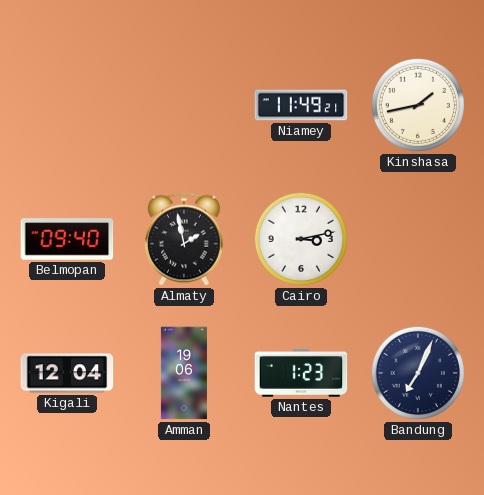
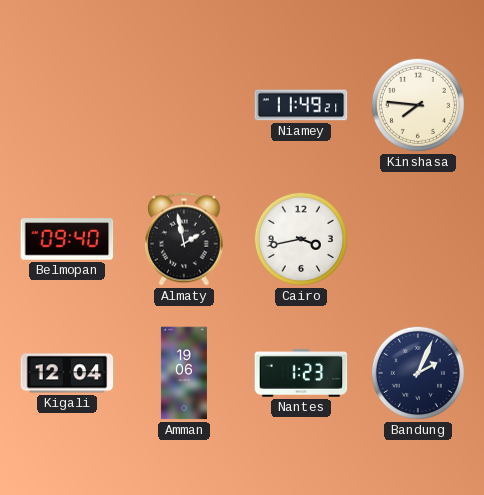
Kinshasa: 1:43 -> 7:46
Cairo: 3:13 -> 3:43
Bandung: 7:04 -> 2:04
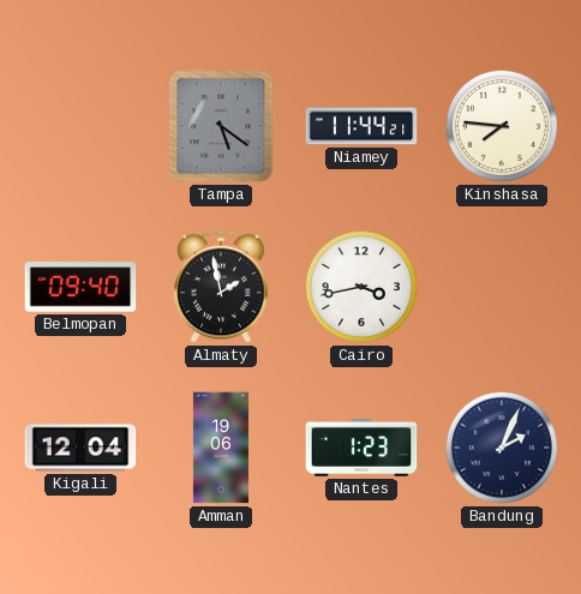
Tampa: none -> 5:21
Niamey: 11:49 -> 11:44
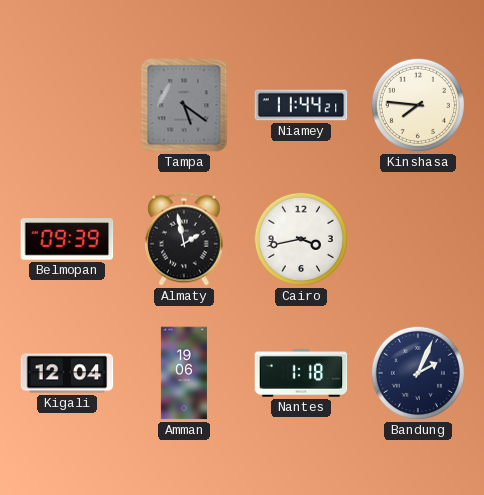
Belmopan: 09:40 -> 09:39
Nantes: 1:23 -> 1:18
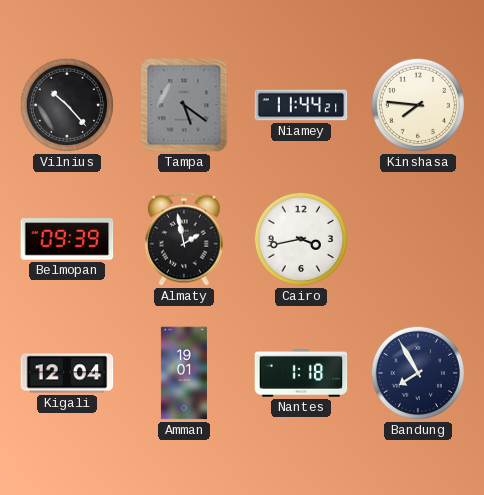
Vilnius: none -> 10:23
Amman: 19:06 -> 19:01
Bandung: 2:04 -> 7:55
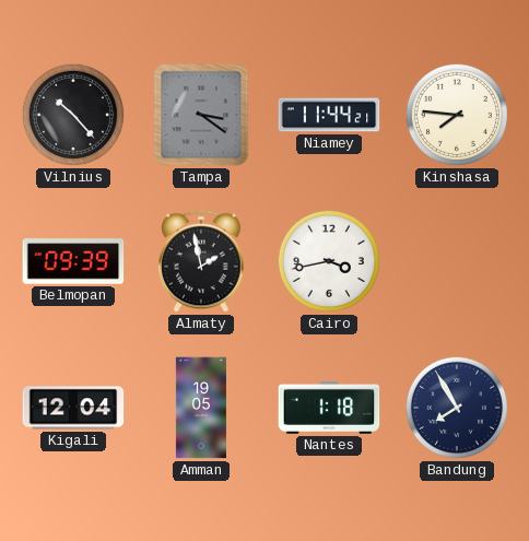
Tampa: 5:21 -> 3:21
Amman: 19:01 -> 19:05
